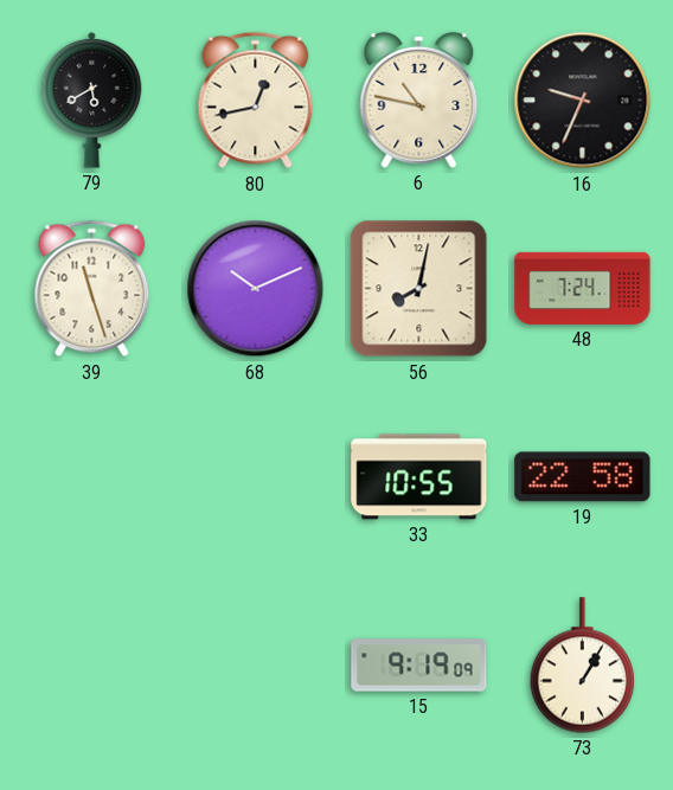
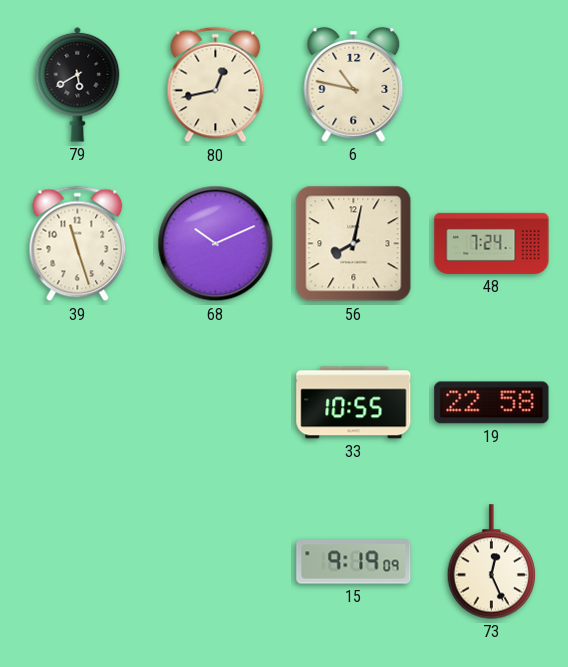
16: 9:34 -> none
73: 1:05 -> 12:26
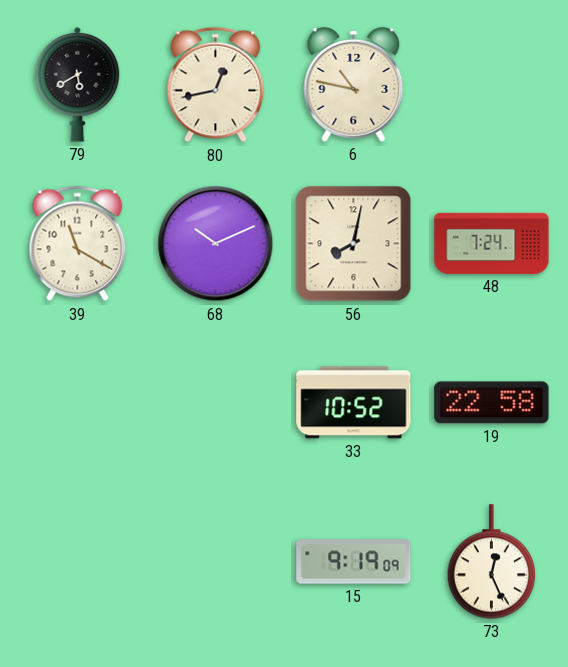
39: 11:27 -> 11:20
33: 10:55 -> 10:52
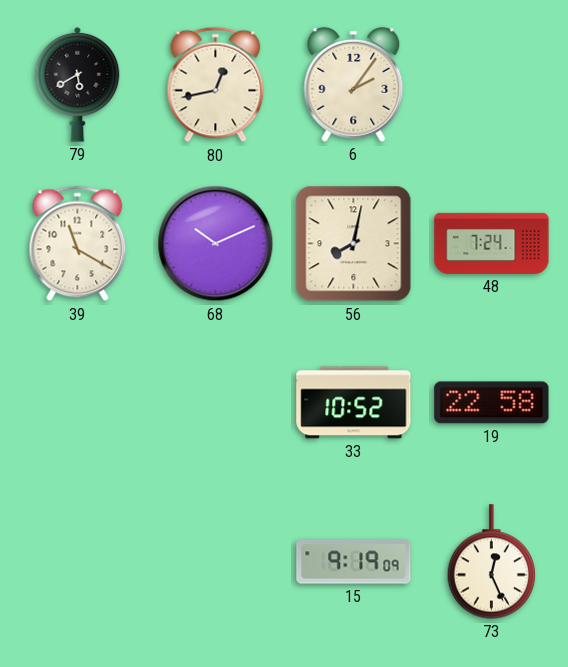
6: 10:47 -> 2:06
